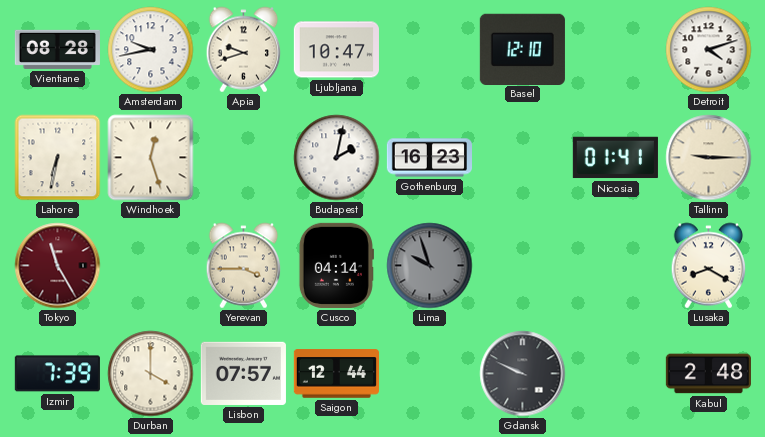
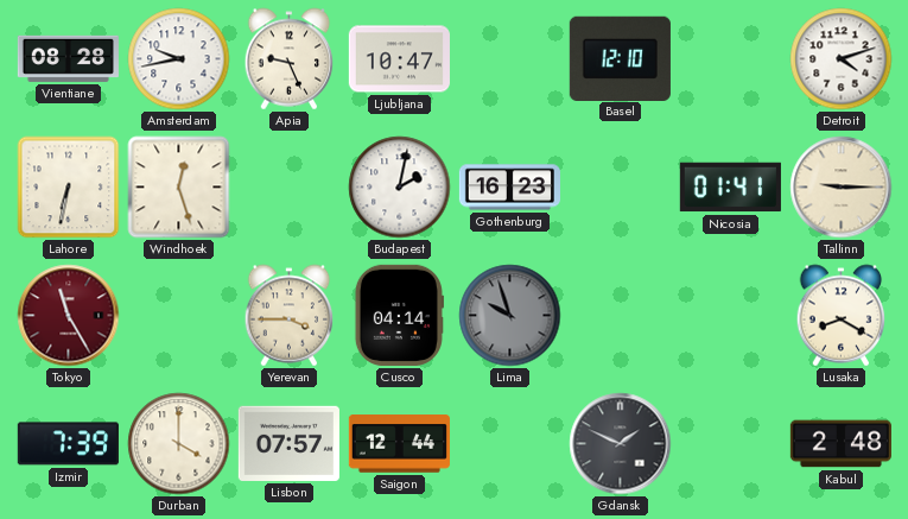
Apia: 9:42 -> 9:26
Gdansk: 9:49 -> 1:49
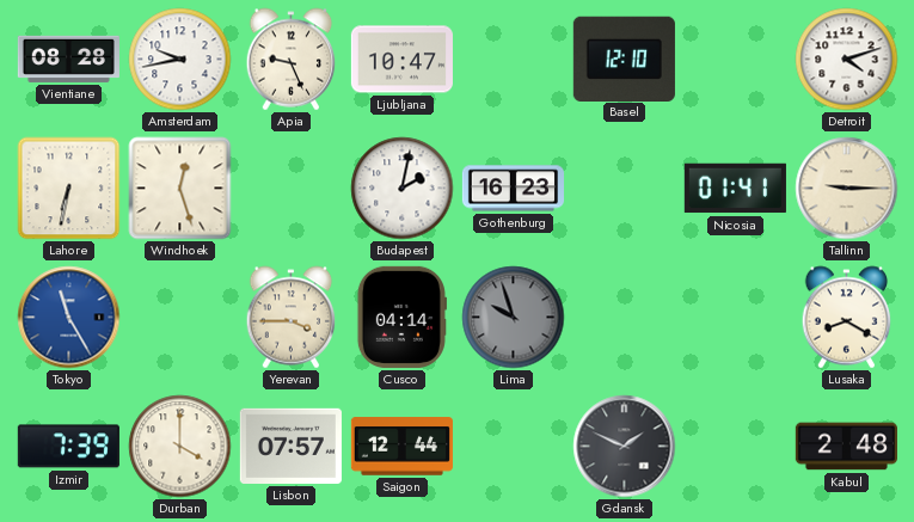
Tokyo dial: burgundy -> blue
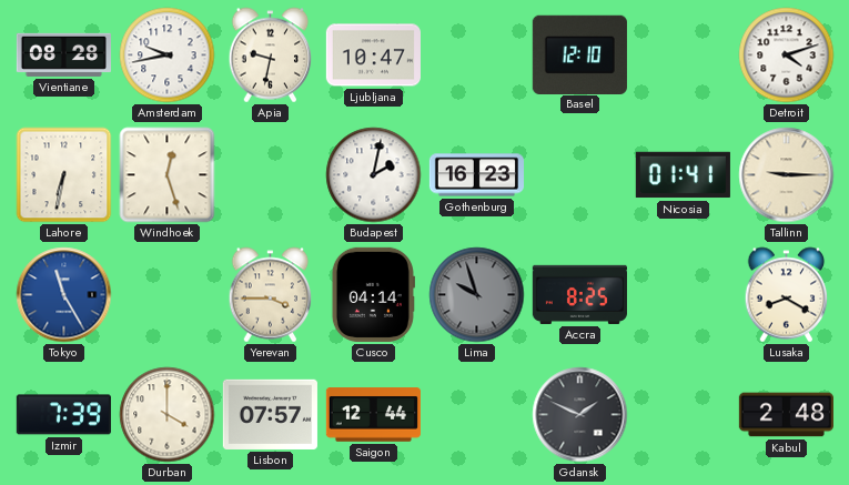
Apia: 9:26 -> 9:32
Accra: none -> 8:25
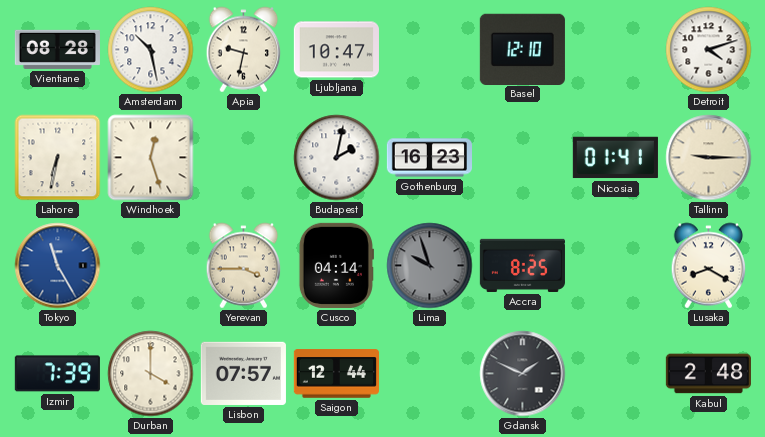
Amsterdam: 9:43 -> 10:28
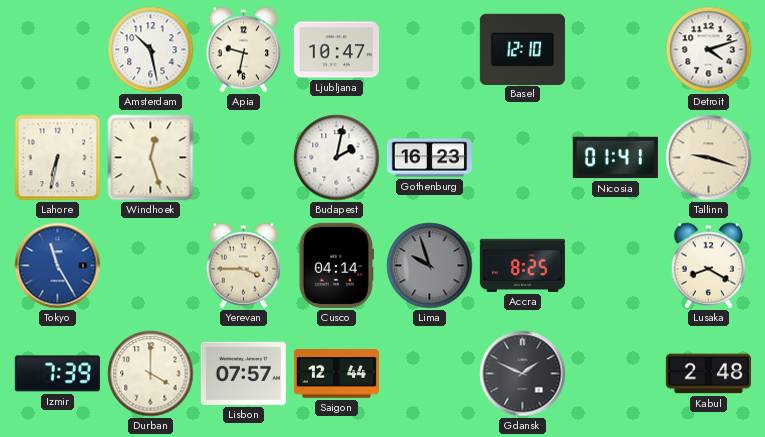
Vientiane: 08:28 -> none
Tallinn: 9:15 -> 9:18
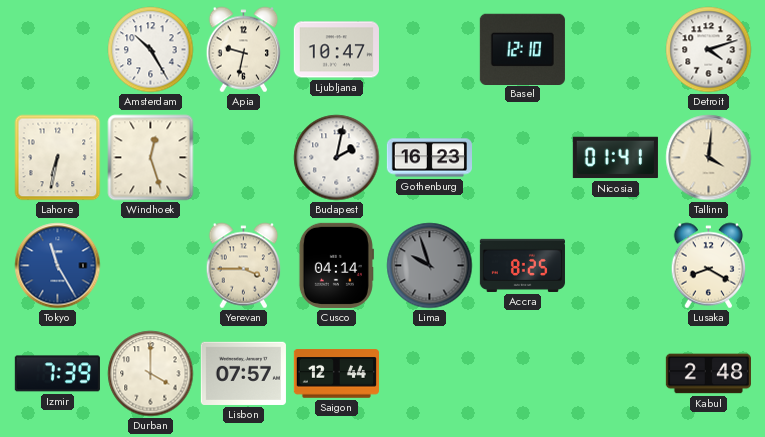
Amsterdam: 10:28 -> 10:25
Tallinn: 9:18 -> 4:01
Gdansk: 1:49 -> none
